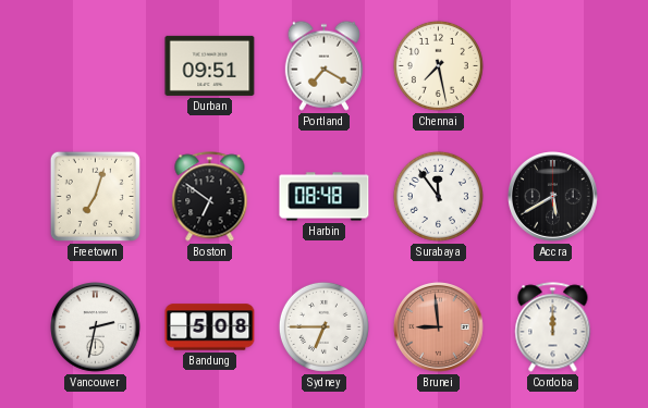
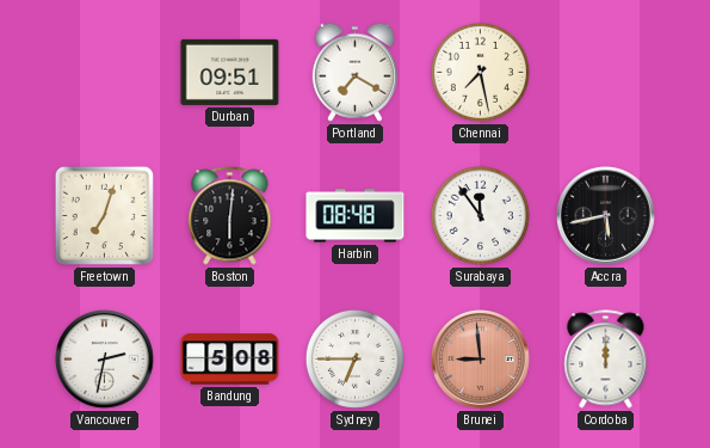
Boston: 6:51 -> 6:01
Accra: 5:40 -> 5:43
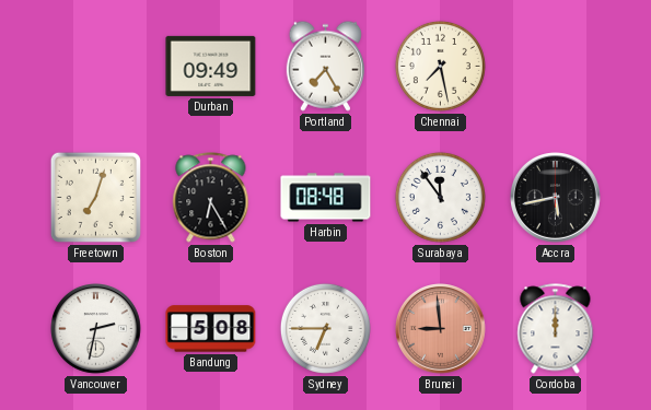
Durban: 09:51 -> 09:49
Portland: 7:20 -> 7:25
Boston: 6:01 -> 6:25
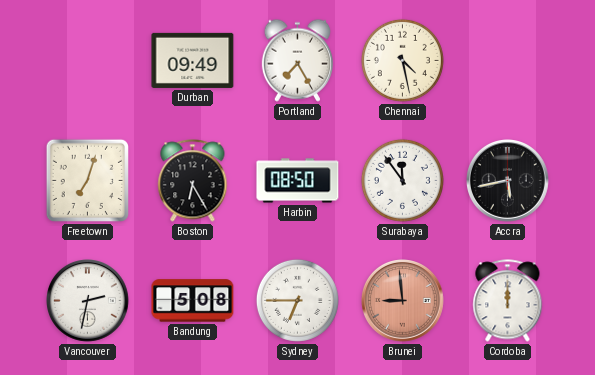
Chennai: 7:28 -> 4:28
Harbin: 08:48 -> 08:50
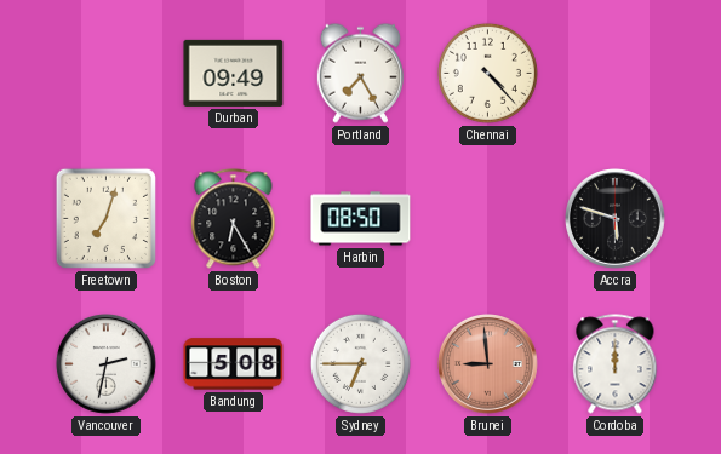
Chennai: 4:28 -> 4:23
Surabaya: 11:54 -> none
Accra: 5:43 -> 5:48
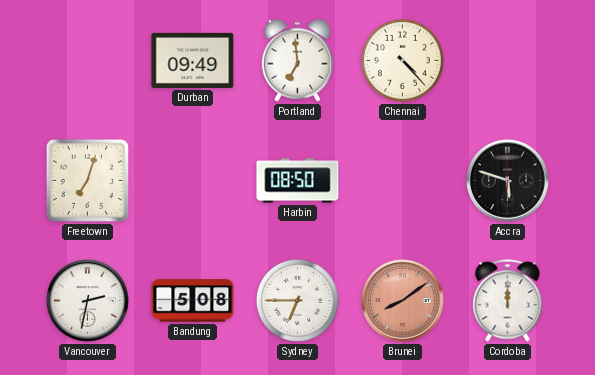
Portland: 7:25 -> 6:59
Boston: 6:25 -> none
Brunei: 8:59 -> 8:09
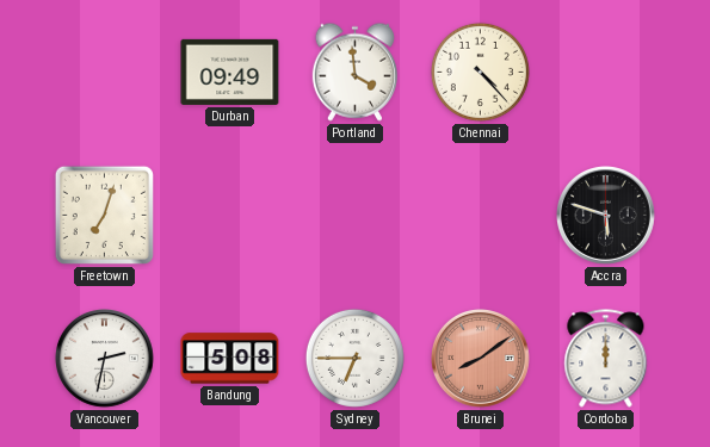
Portland: 6:59 -> 3:59
Harbin: 08:50 -> none
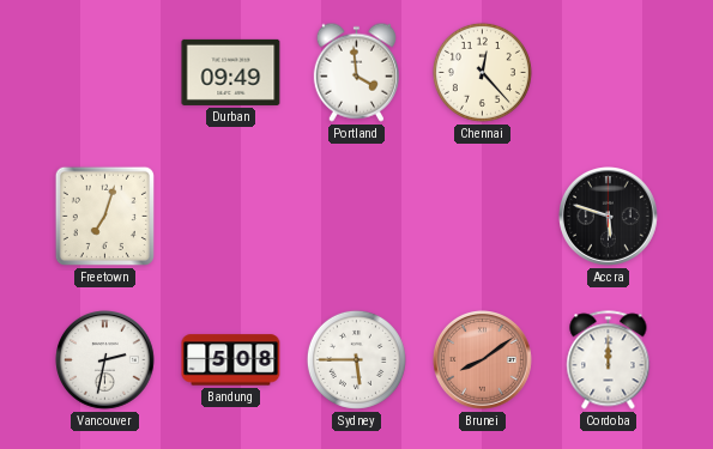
Chennai: 4:23 -> 12:23
Sydney: 6:45 -> 5:45
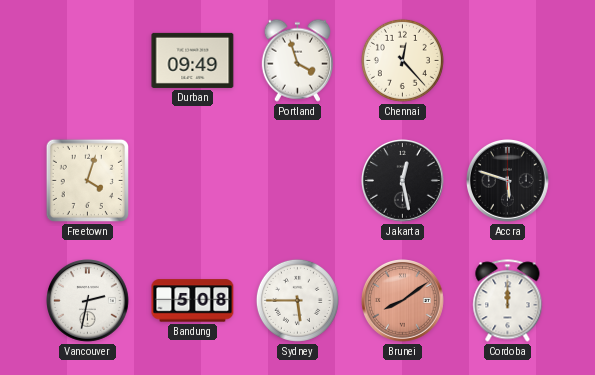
Portland: 3:59 -> 3:57
Freetown: 7:03 -> 4:03
Jakarta: none -> 12:28
